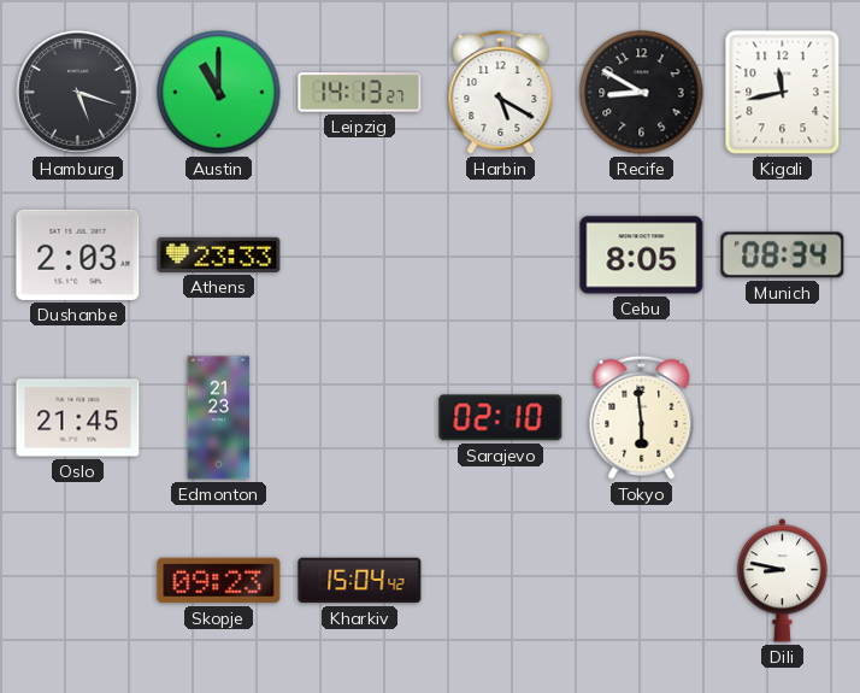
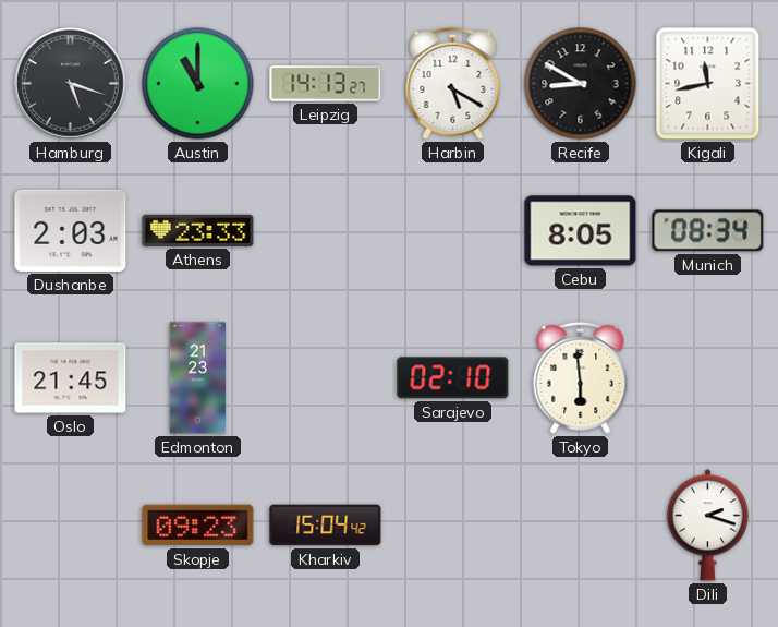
Dili: 8:47 -> 2:18
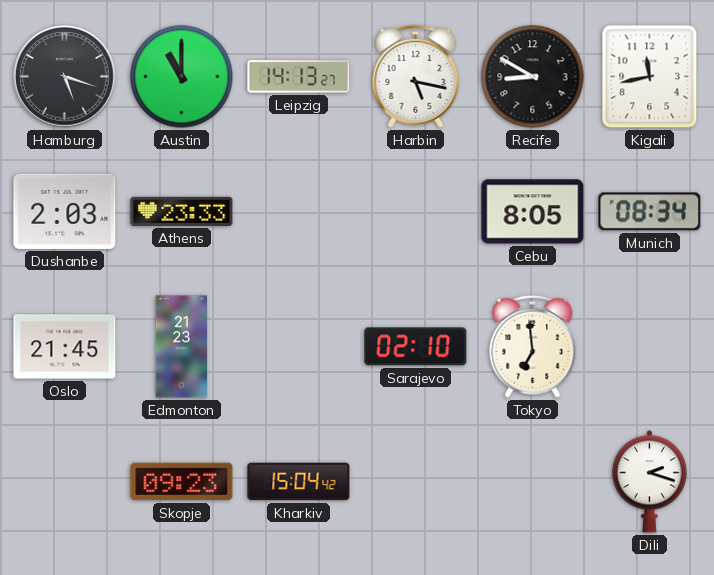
Harbin: 5:20 -> 5:17
Tokyo: 5:59 -> 6:59
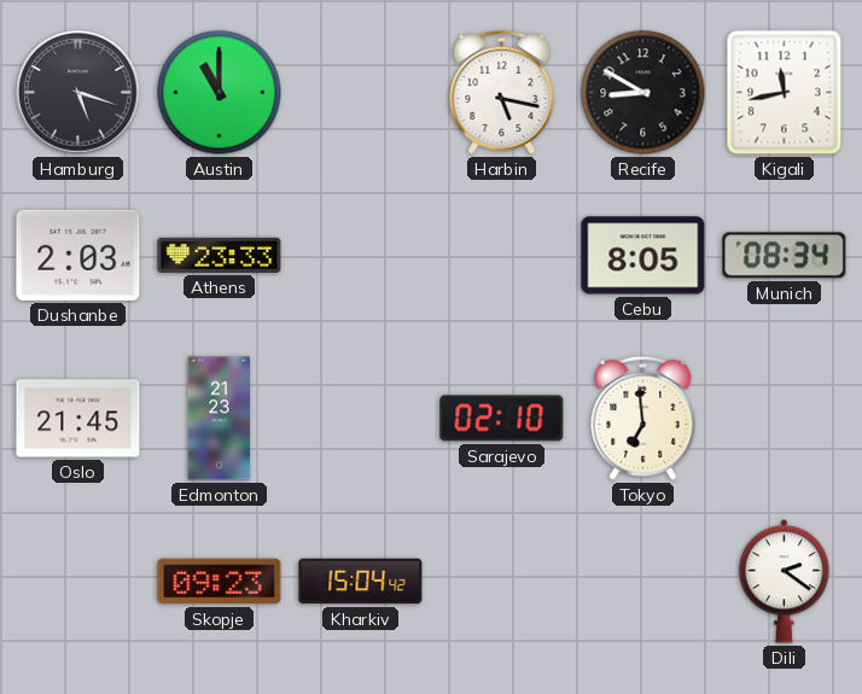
Leipzig: 14:13 -> none
Dili: 2:18 -> 2:21
